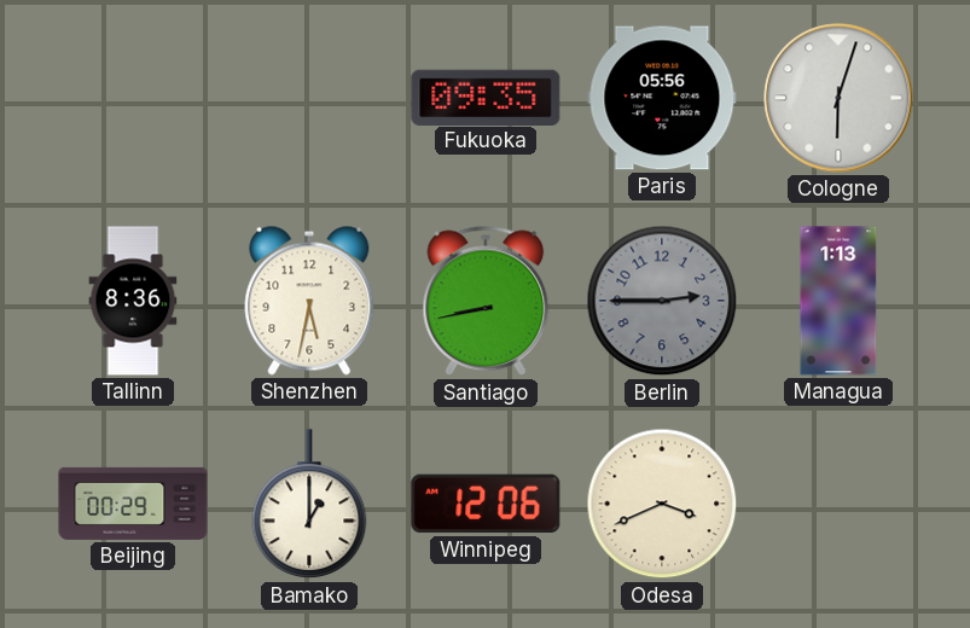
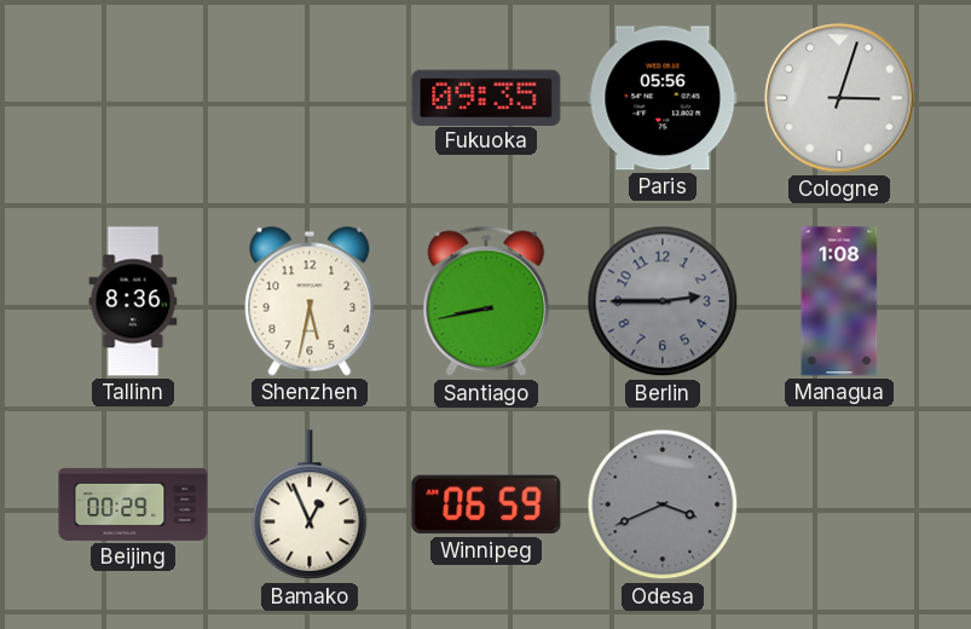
Cologne: 6:03 -> 3:03
Managua: 1:13 -> 1:08
Bamako: 1:00 -> 12:56
Winnipeg: 12:06 -> 06:59
Odesa dial: cream -> grey
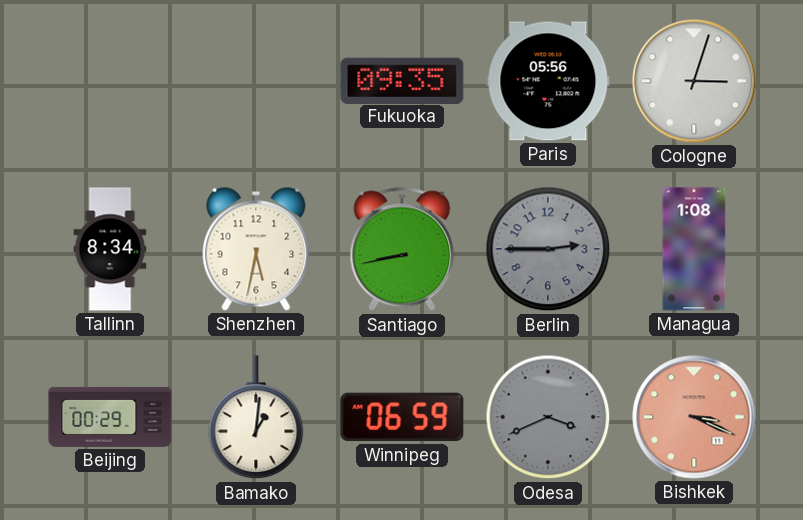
Tallinn: 8:36 -> 8:34
Bamako: 12:56 -> 1:01
Bishkek: none -> 3:19
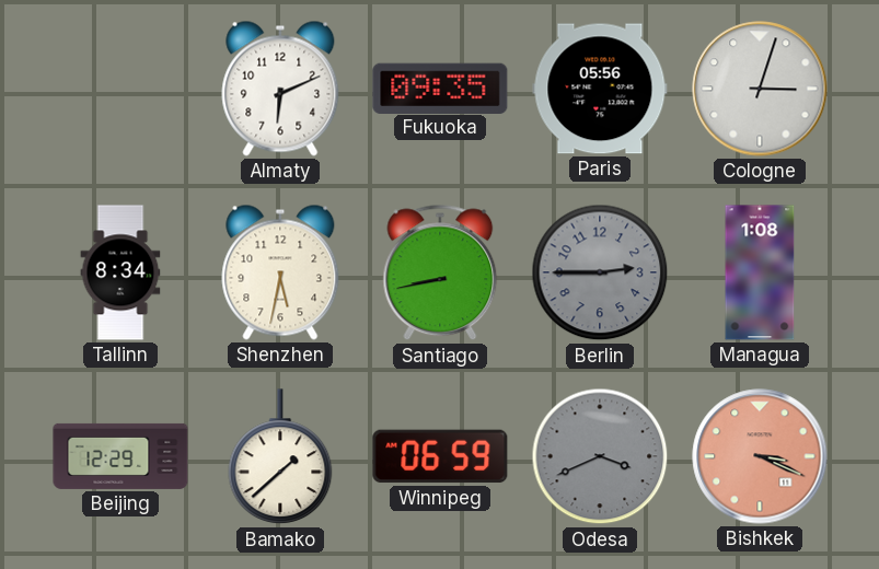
Almaty: none -> 6:11
Beijing: 00:29 -> 12:29
Bamako: 1:01 -> 1:38
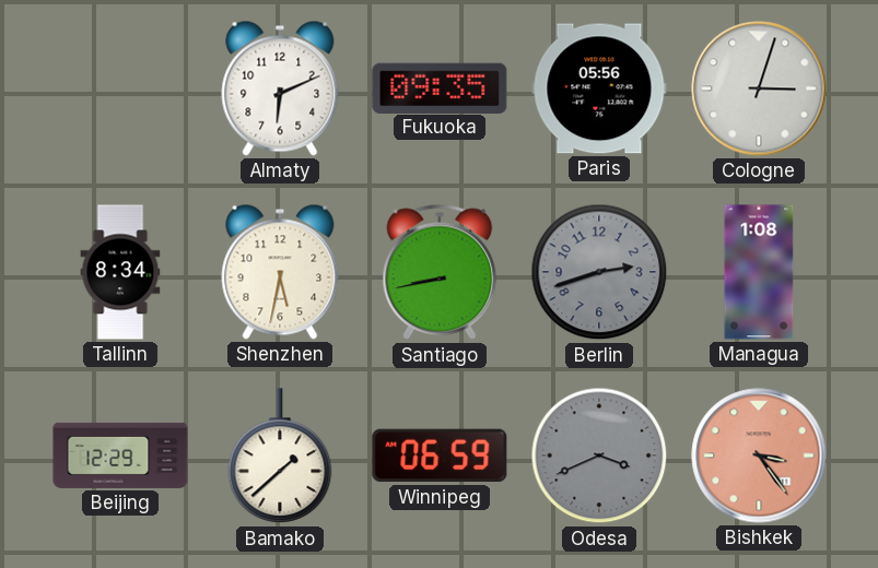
Berlin: 2:45 -> 2:42
Bishkek: 3:19 -> 3:24
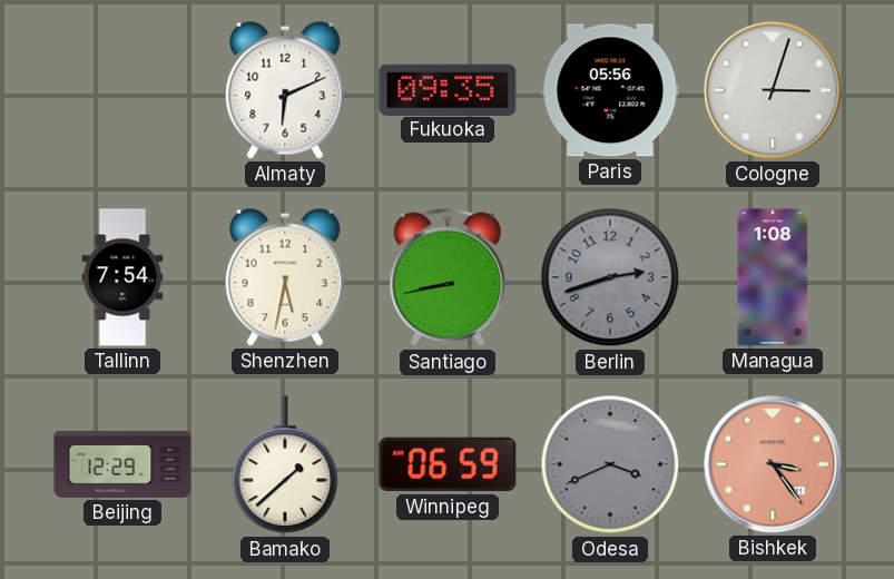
Tallinn: 8:34 -> 7:54
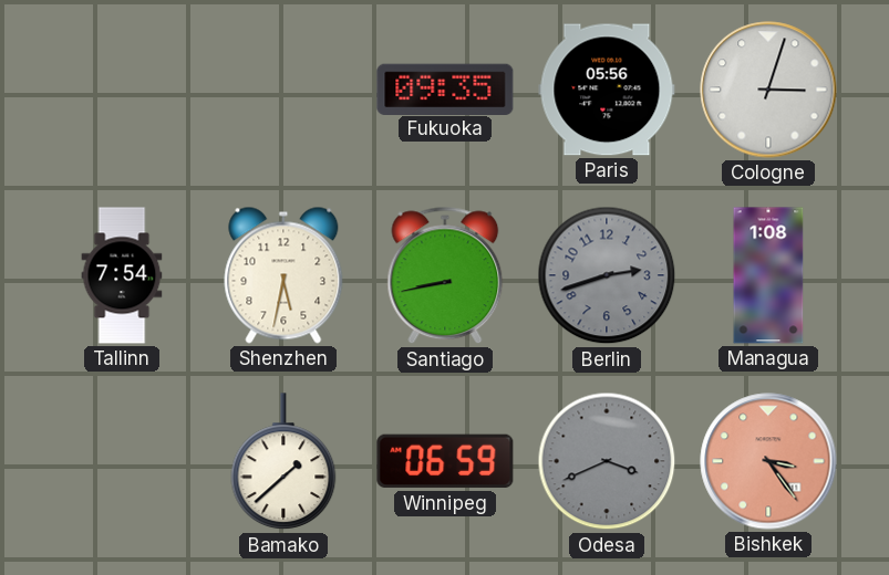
Almaty: 6:11 -> none
Beijing: 12:29 -> none
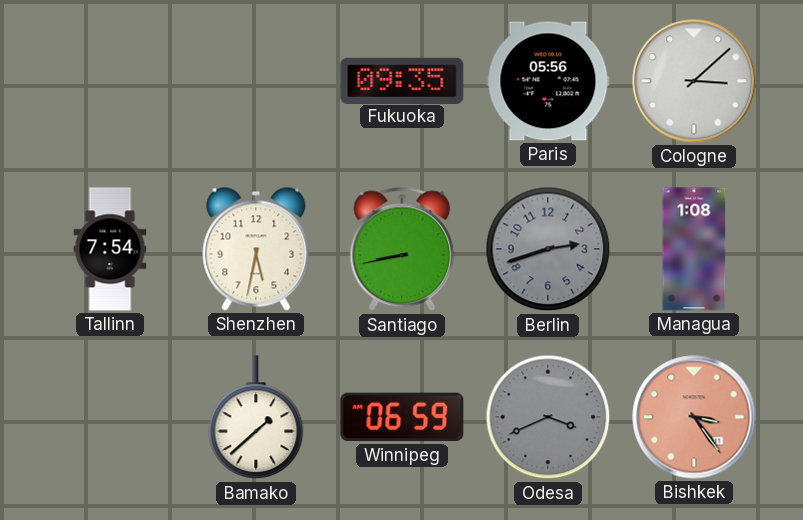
Cologne: 3:03 -> 3:08
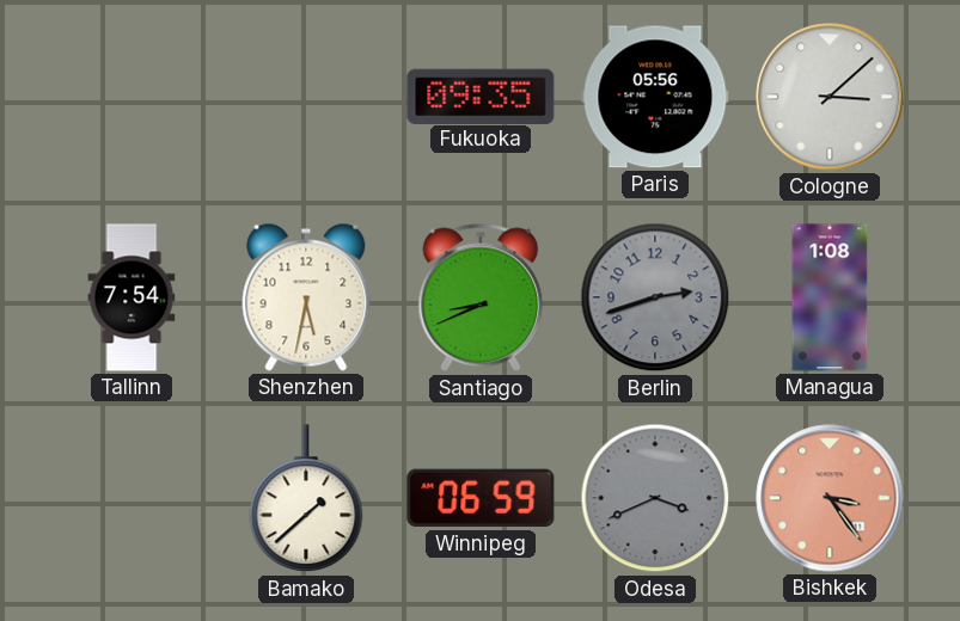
Santiago: 8:43 -> 8:41
